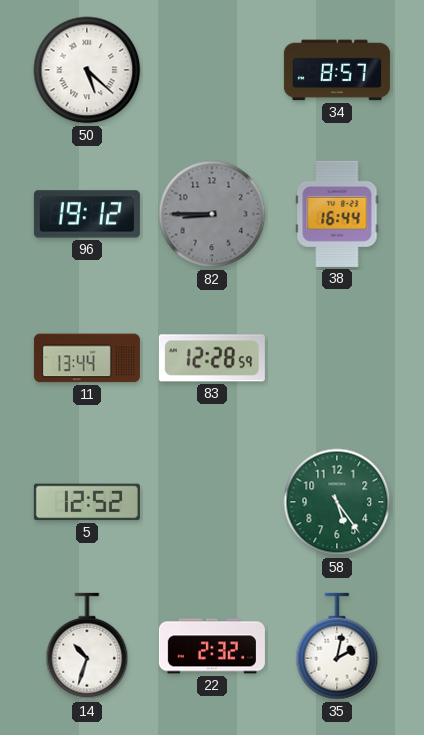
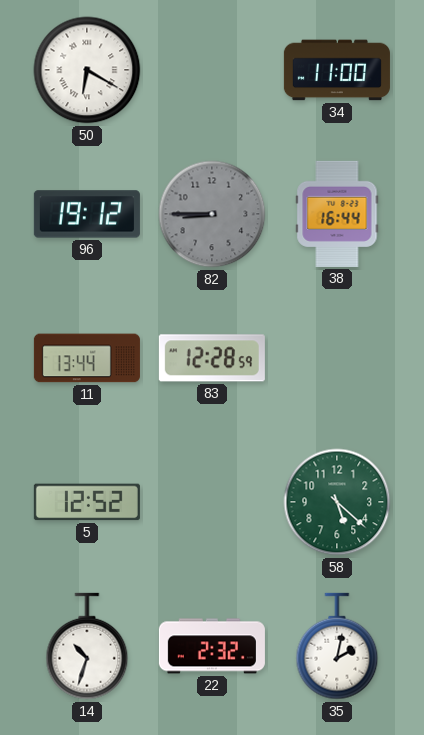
50: 5:22 -> 6:20
34: 8:57 -> 11:00
58: 5:24 -> 5:22
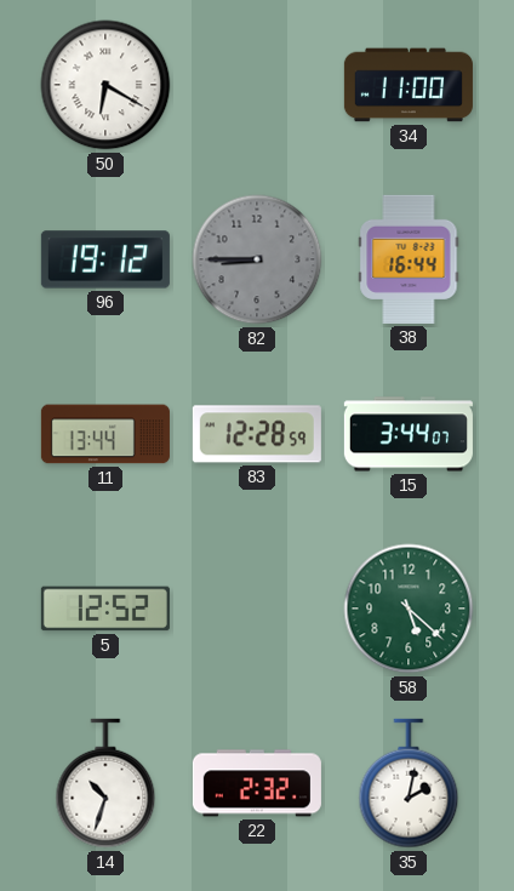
15: none -> 3:44
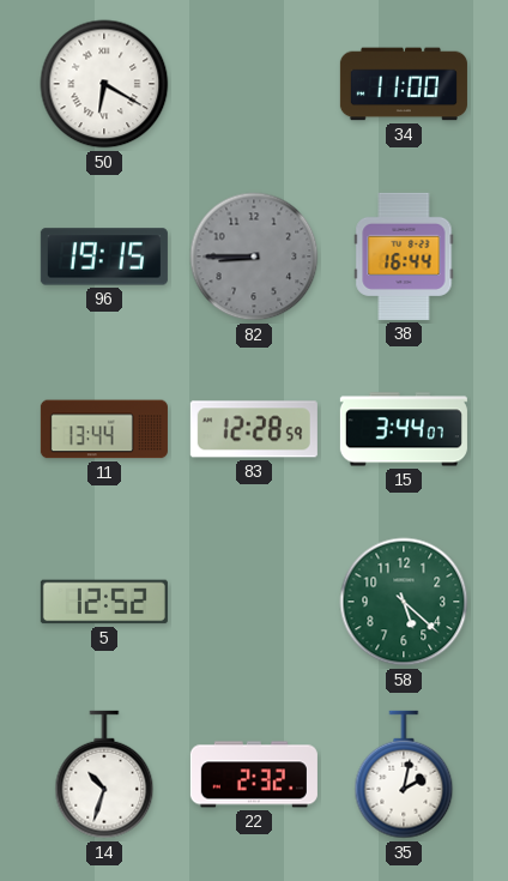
96: 19:12 -> 19:15
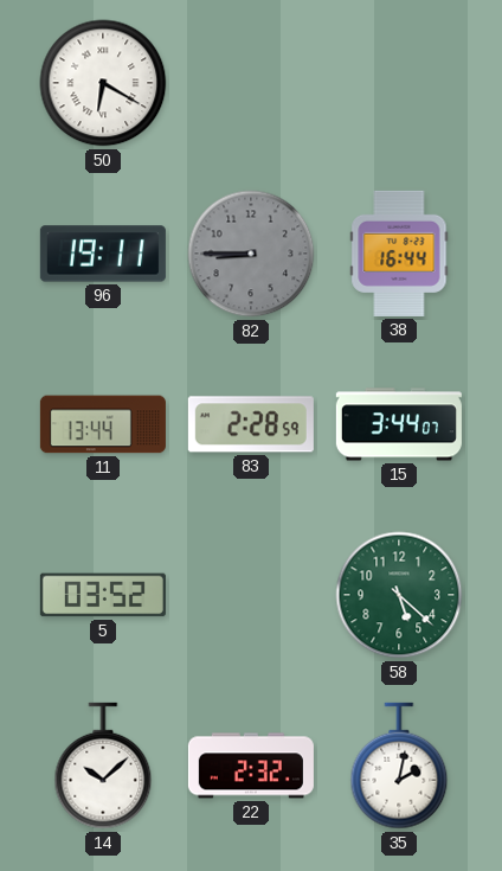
34: 11:00 -> none
96: 19:15 -> 19:11
83: 12:28 -> 2:28
5: 12:52 -> 03:52
14: 10:33 -> 10:08
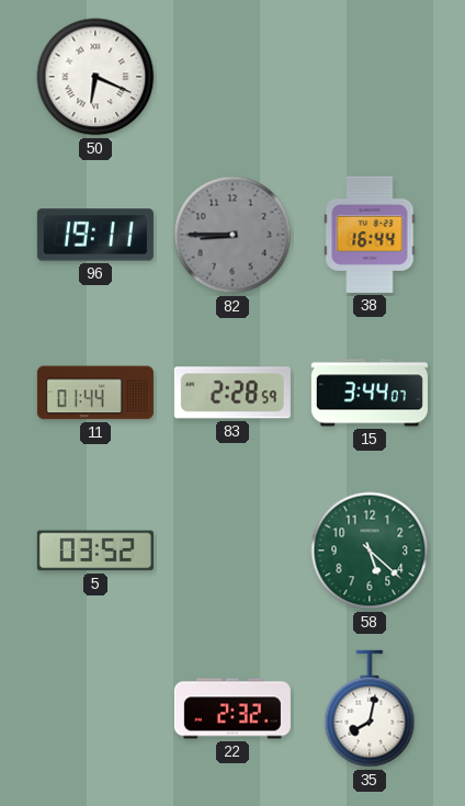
50: 6:20 -> 6:19
11: 13:44 -> 01:44
14: 10:08 -> none
35: 2:02 -> 8:02
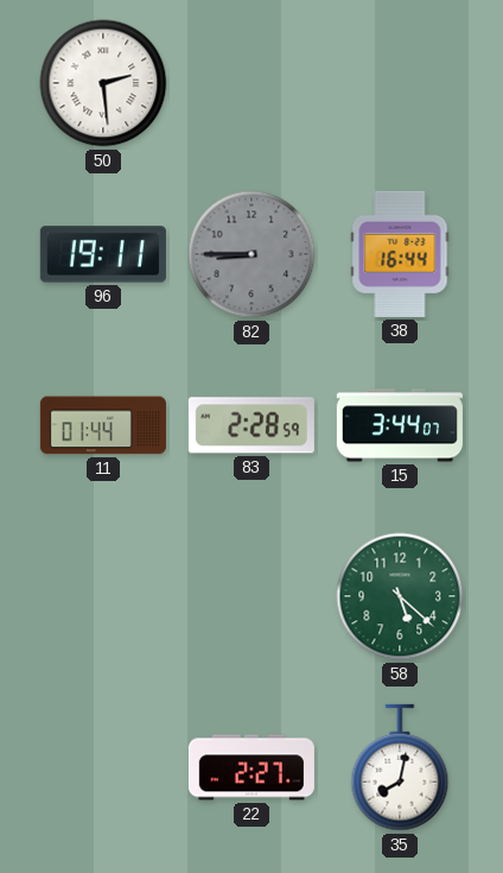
50: 6:19 -> 2:29
5: 03:52 -> none
22: 2:32 -> 2:27
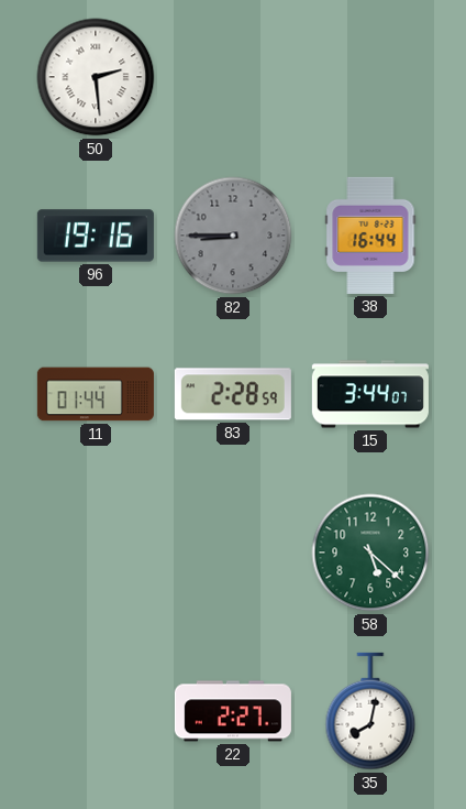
96: 19:11 -> 19:16
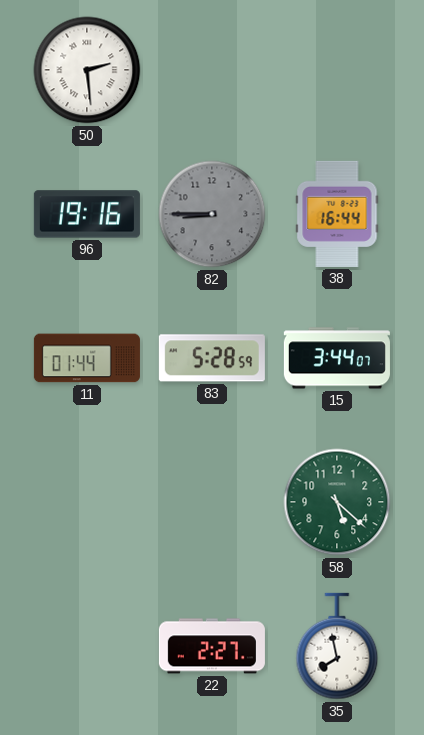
83: 2:28 -> 5:28
35: 8:02 -> 7:58
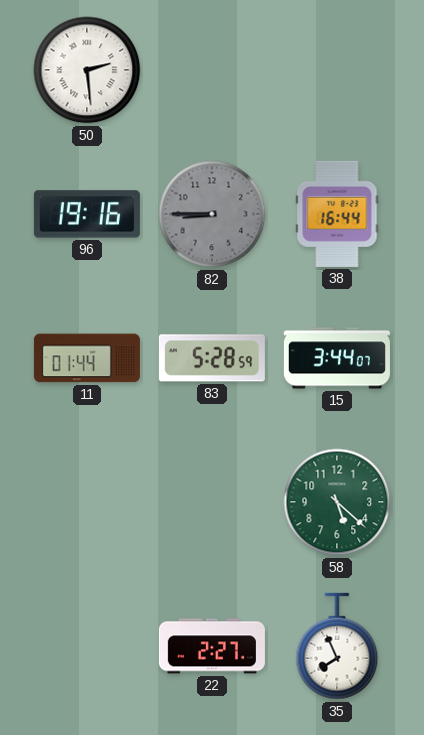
35: 7:58 -> 7:56
